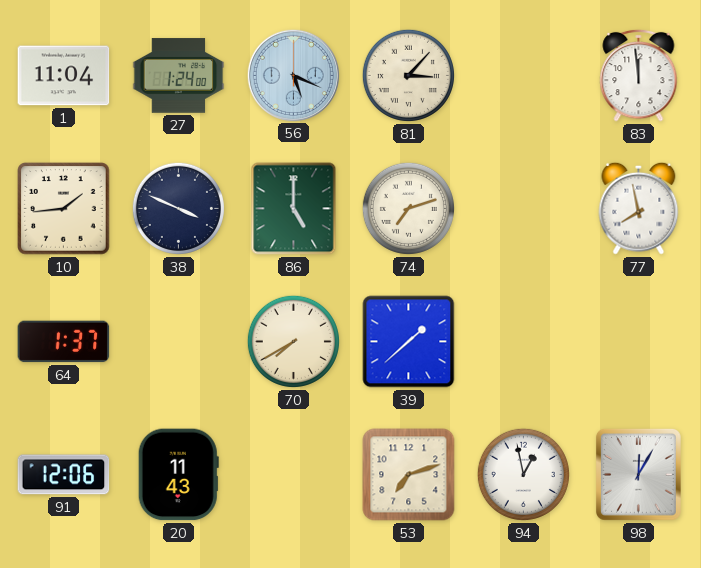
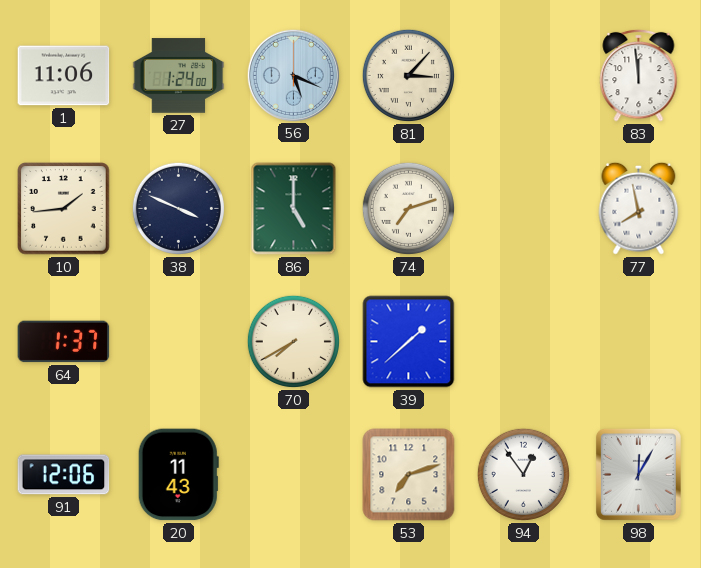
1: 11:04 -> 11:06
94: 12:58 -> 12:54
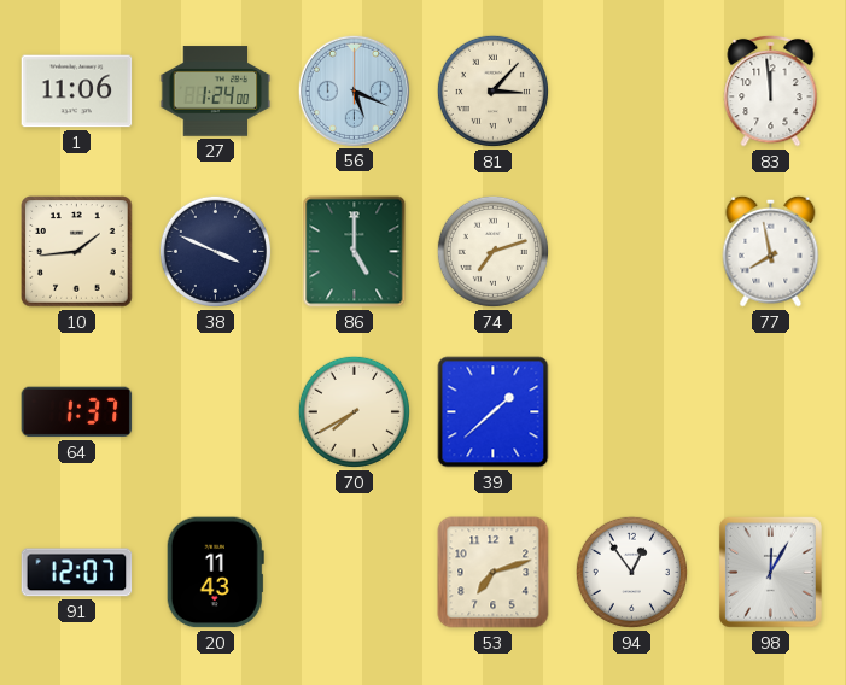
91: 12:06 -> 12:07
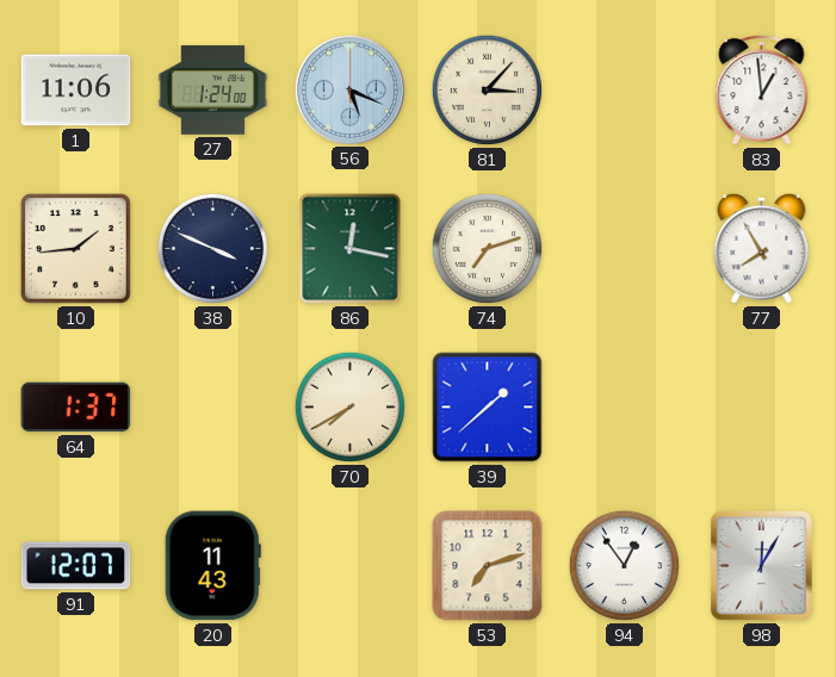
83: 11:59 -> 12:59
86: 5:00 -> 12:17
77: 7:58 -> 7:55
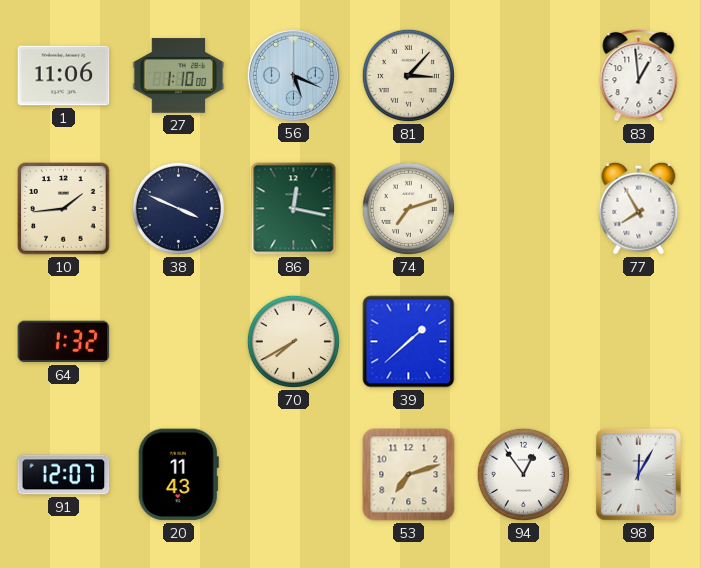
27: 1:24 -> 1:10
64: 1:37 -> 1:32
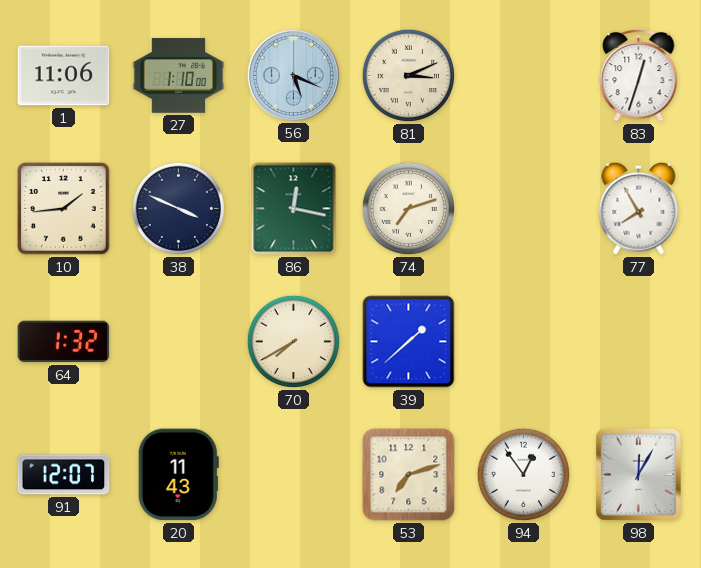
81: 3:07 -> 3:11
83: 12:59 -> 12:33
